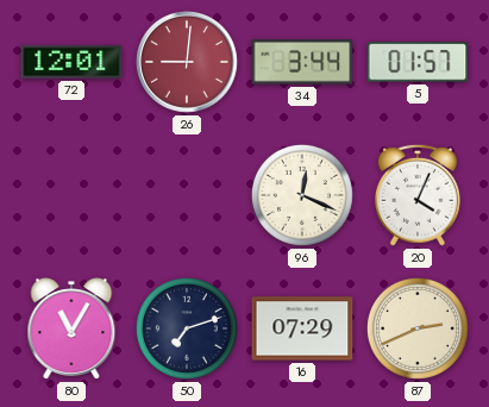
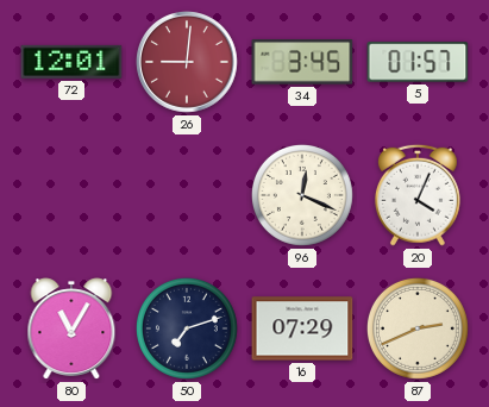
34: 3:44 -> 3:45
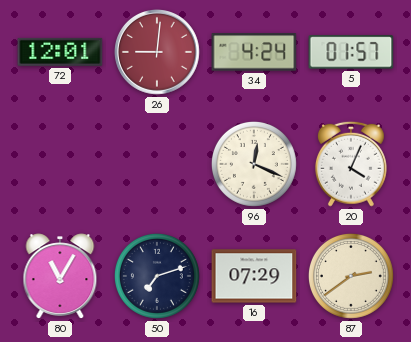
34: 3:45 -> 4:24
87: 2:41 -> 2:39
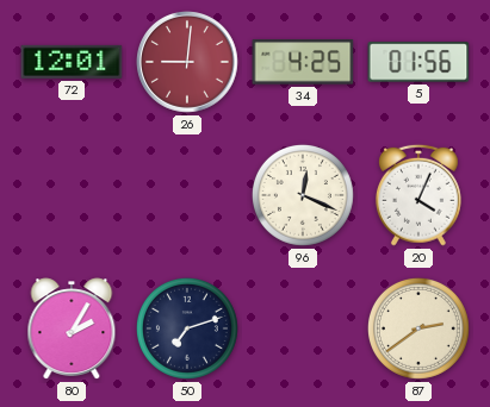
34: 4:24 -> 4:25
5: 01:57 -> 01:56
80: 11:05 -> 2:05
16: 07:29 -> none
